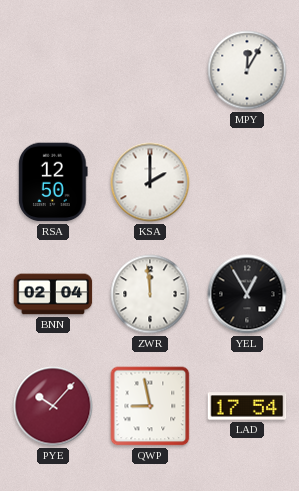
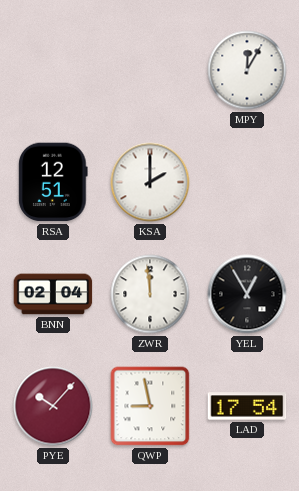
RSA: 12:50 -> 12:51
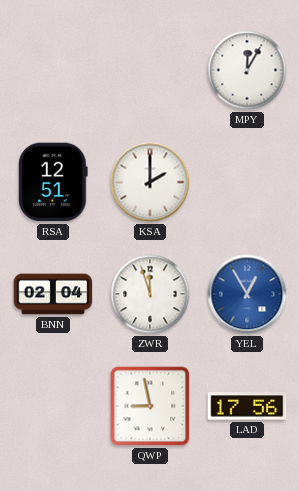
ZWR: 11:59 -> 11:57
YEL dial: black -> blue
PYE: 10:07 -> none
LAD: 17:54 -> 17:56
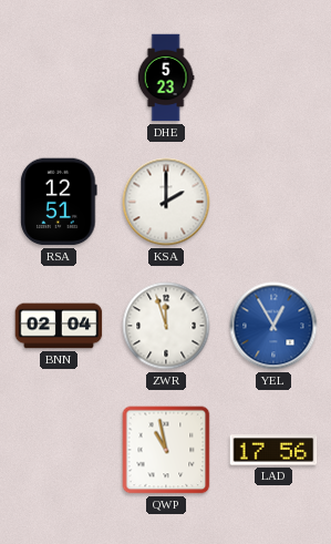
DHE: none -> 5:23
MPY: 12:05 -> none
QWP: 8:58 -> 10:58
